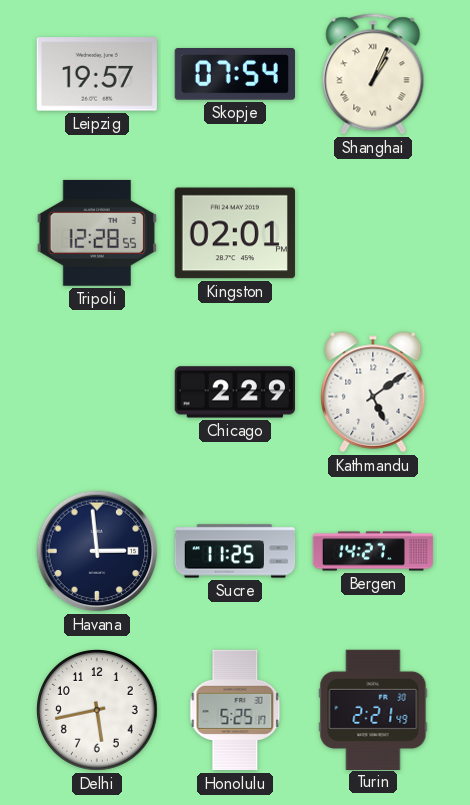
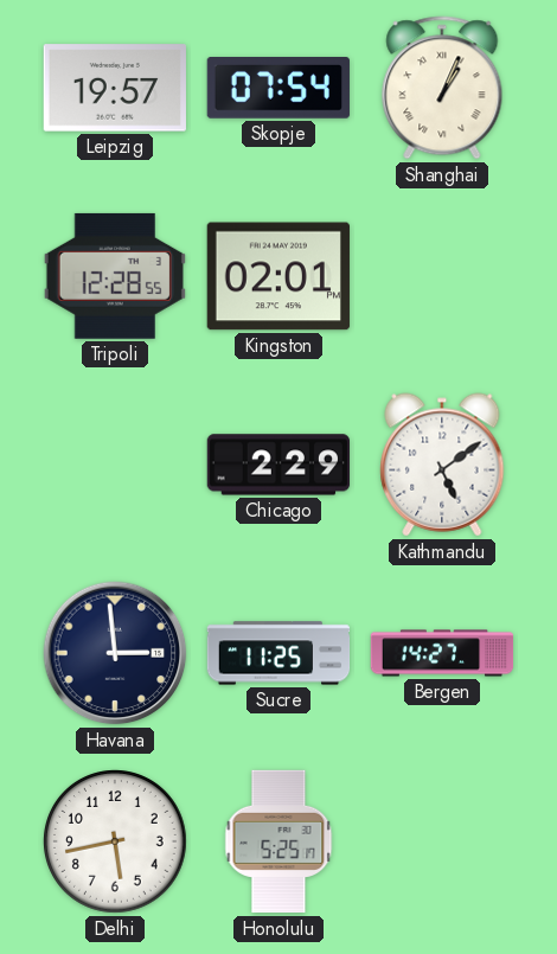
Turin: 2:21 -> none
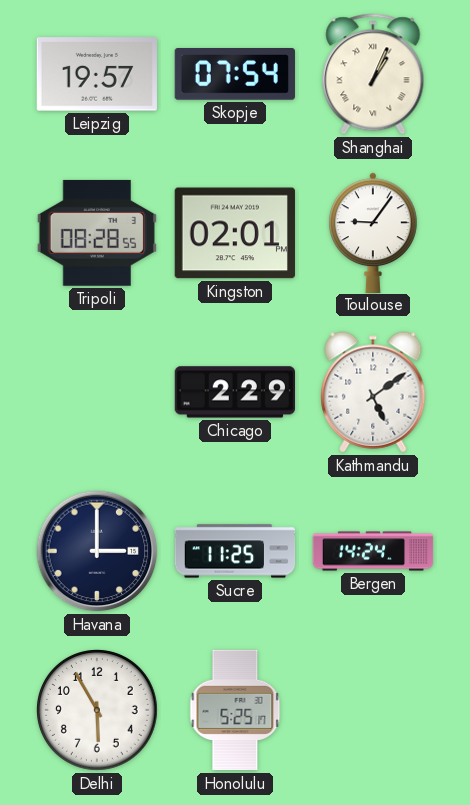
Tripoli: 12:28 -> 08:28
Toulouse: none -> 9:06
Havana: 2:59 -> 3:00
Bergen: 14:27 -> 14:24
Delhi: 5:43 -> 5:55
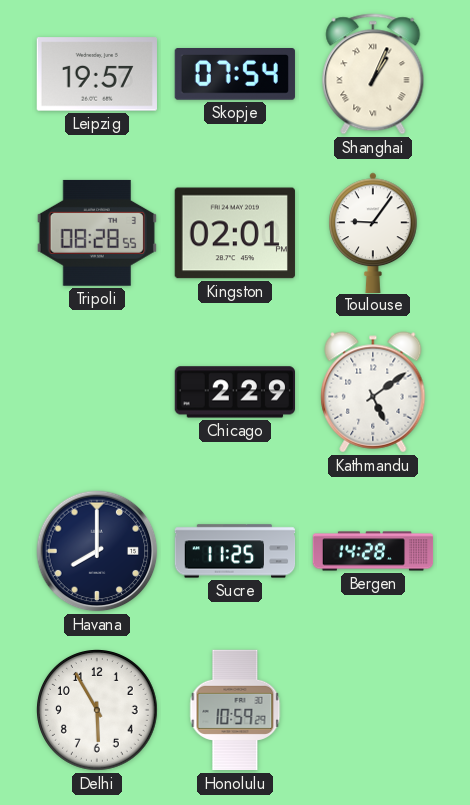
Havana: 3:00 -> 8:00
Bergen: 14:24 -> 14:28
Honolulu: 5:25 -> 10:59
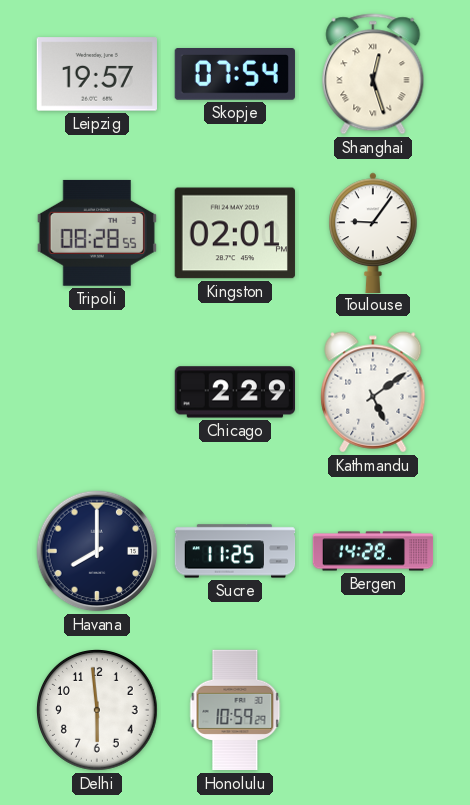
Shanghai: 1:04 -> 12:27
Delhi: 5:55 -> 5:59
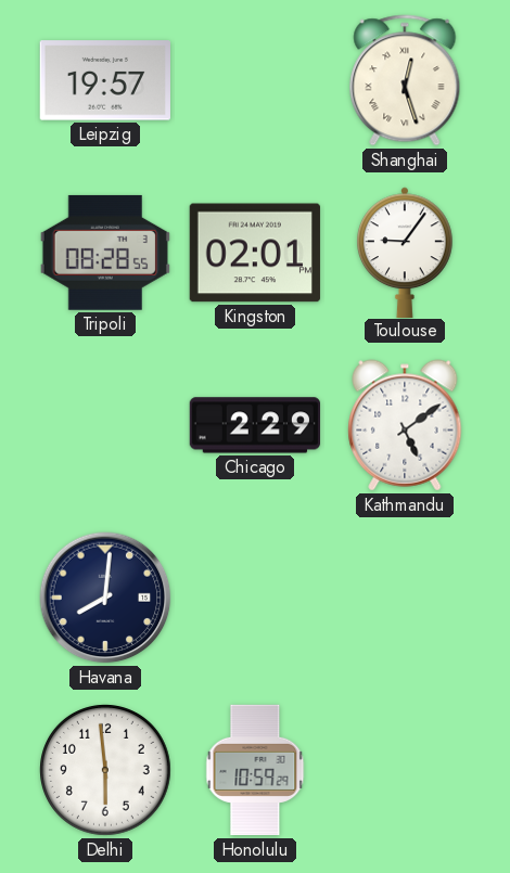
Skopje: 07:54 -> none
Havana: 8:00 -> 8:01
Sucre: 11:25 -> none
Bergen: 14:28 -> none
